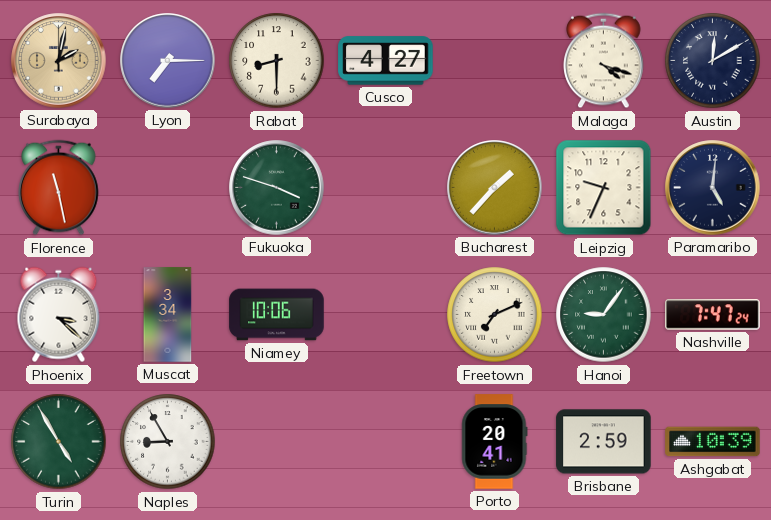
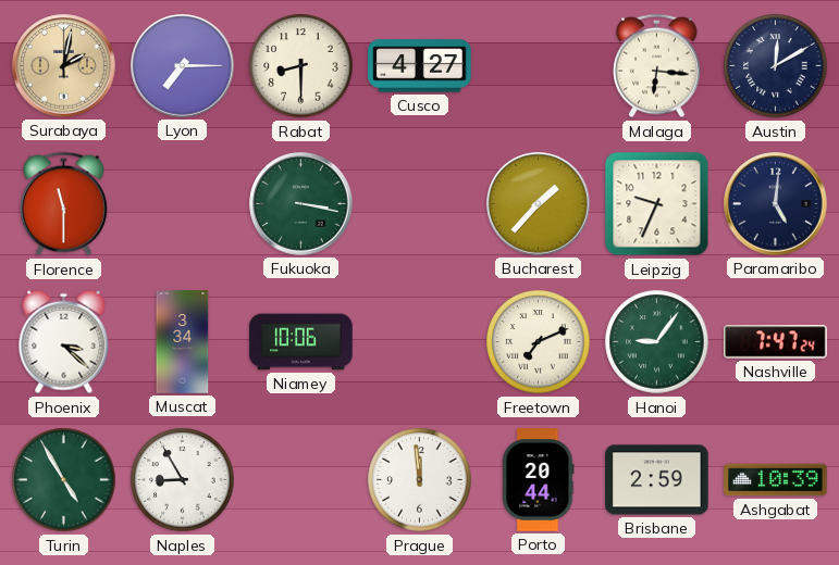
Malaga: 4:18 -> 6:16
Florence: 11:28 -> 11:30
Fukuoka: 3:48 -> 3:17
Prague: none -> 11:59
Porto: 20:41 -> 20:44
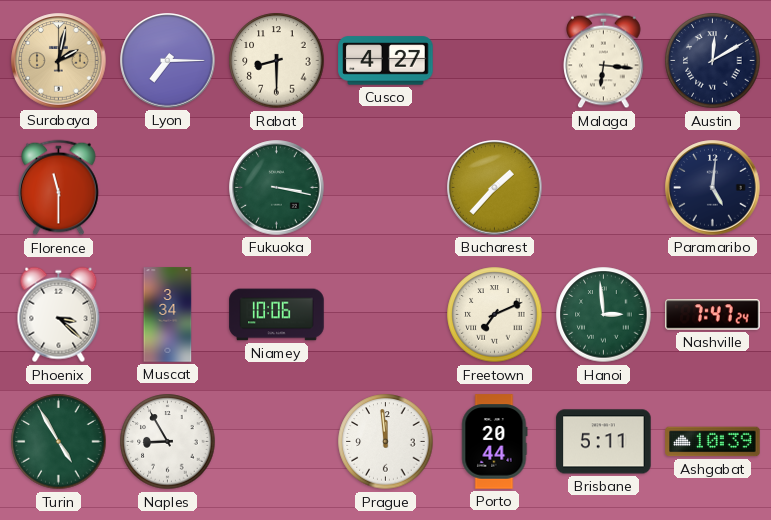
Leipzig: 9:34 -> none
Hanoi: 9:06 -> 2:59
Brisbane: 2:59 -> 5:11
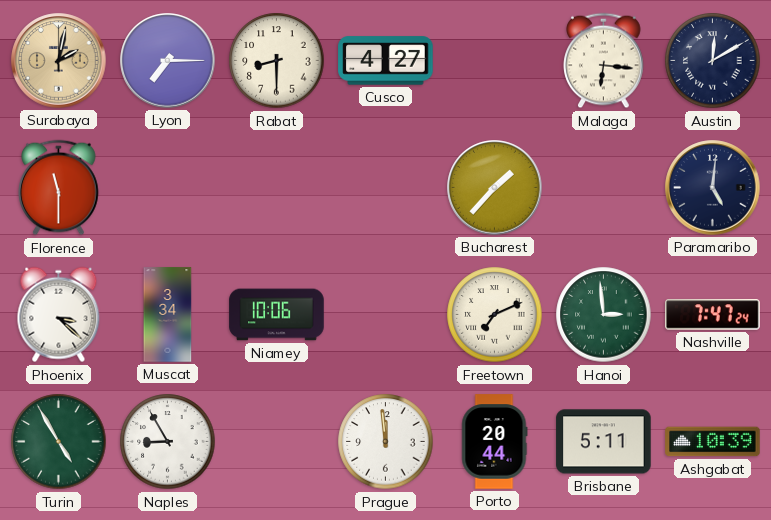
Fukuoka: 3:17 -> none
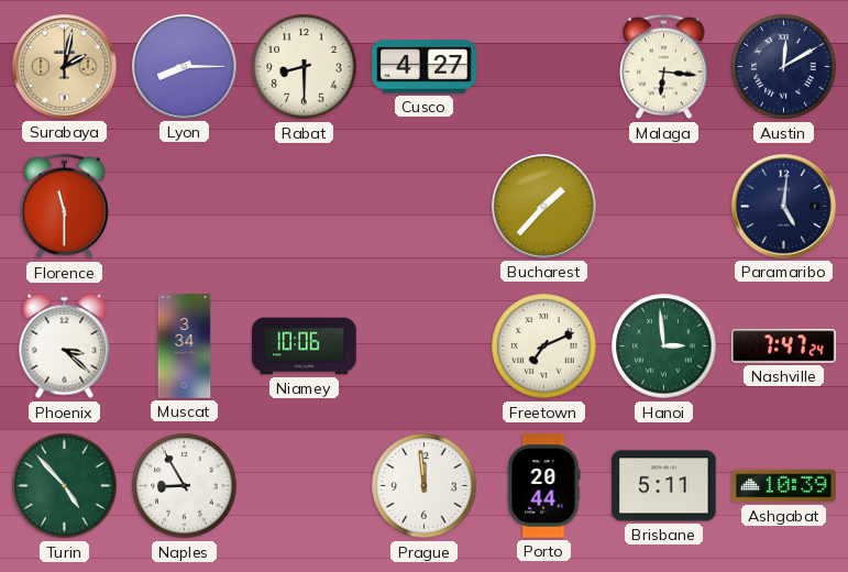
Lyon: 7:15 -> 8:15
Turin: 4:55 -> 4:53
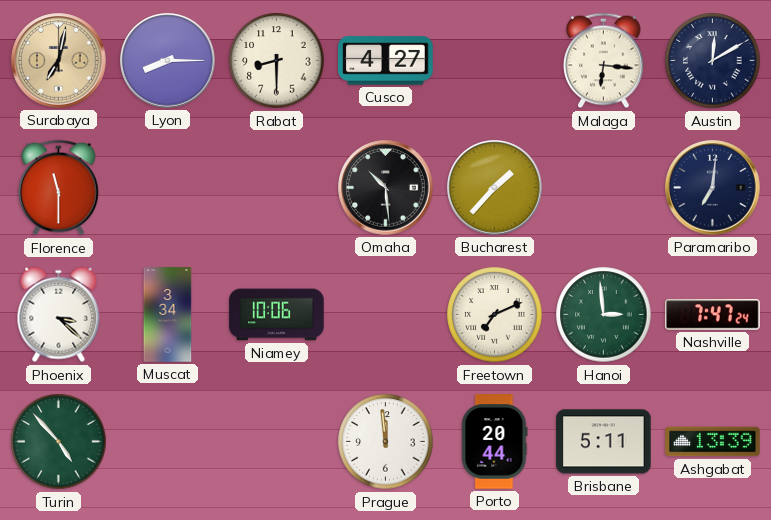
Surabaya: 2:02 -> 7:02
Omaha: none -> 10:29
Paramaribo: 5:01 -> 7:01
Naples: 8:55 -> none
Ashgabat: 10:39 -> 13:39
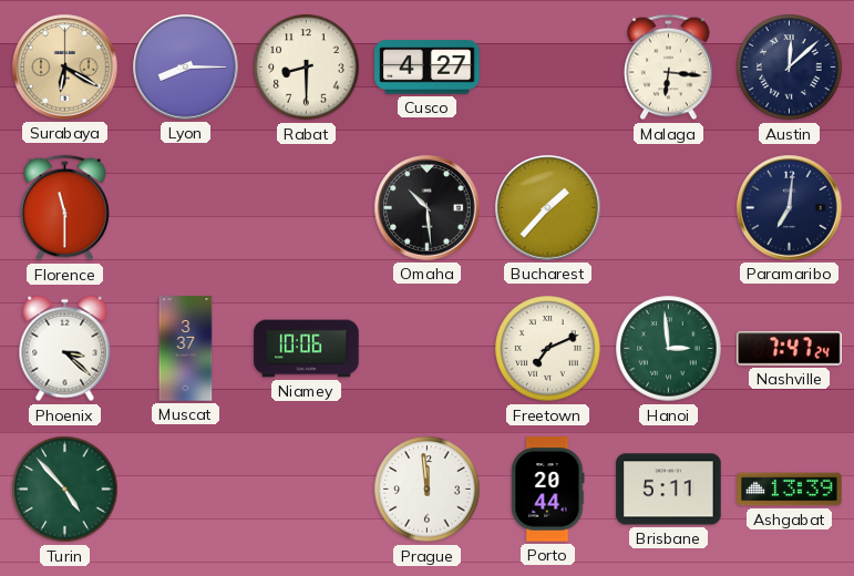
Surabaya: 7:02 -> 6:20
Austin: 12:10 -> 12:08
Muscat: 3:34 -> 3:37
